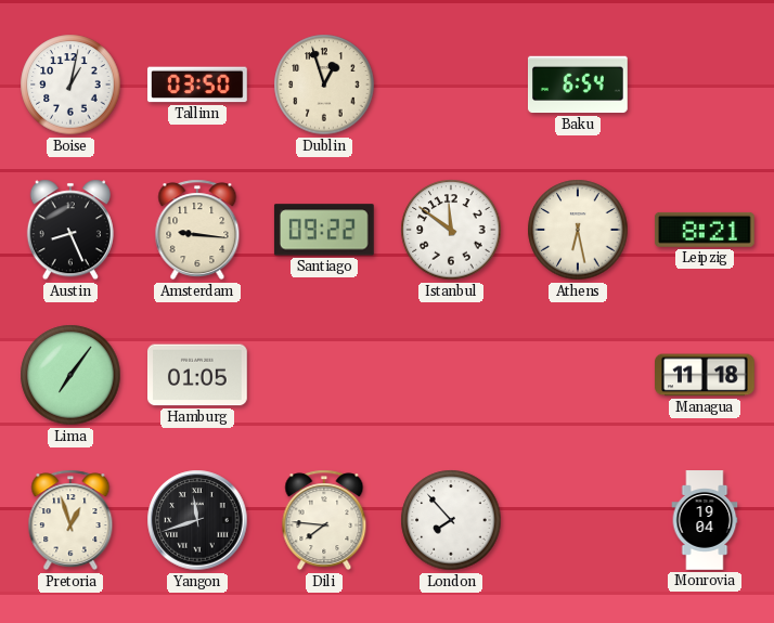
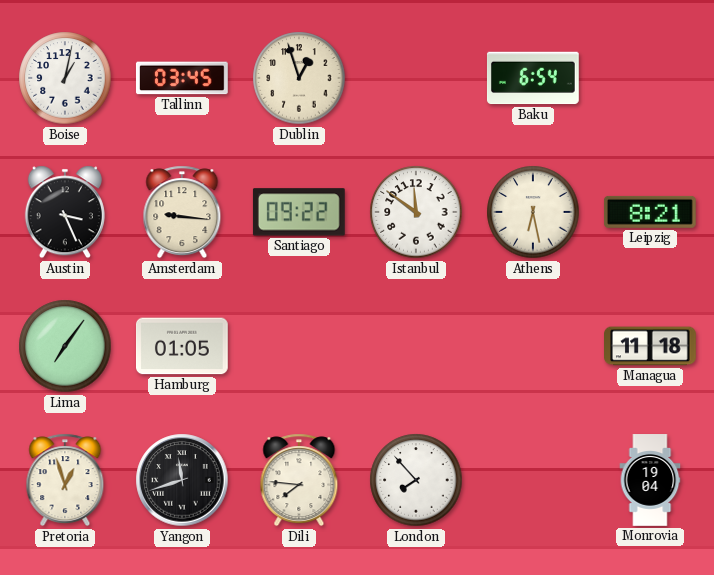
Tallinn: 03:50 -> 03:45
Austin: 8:26 -> 3:26
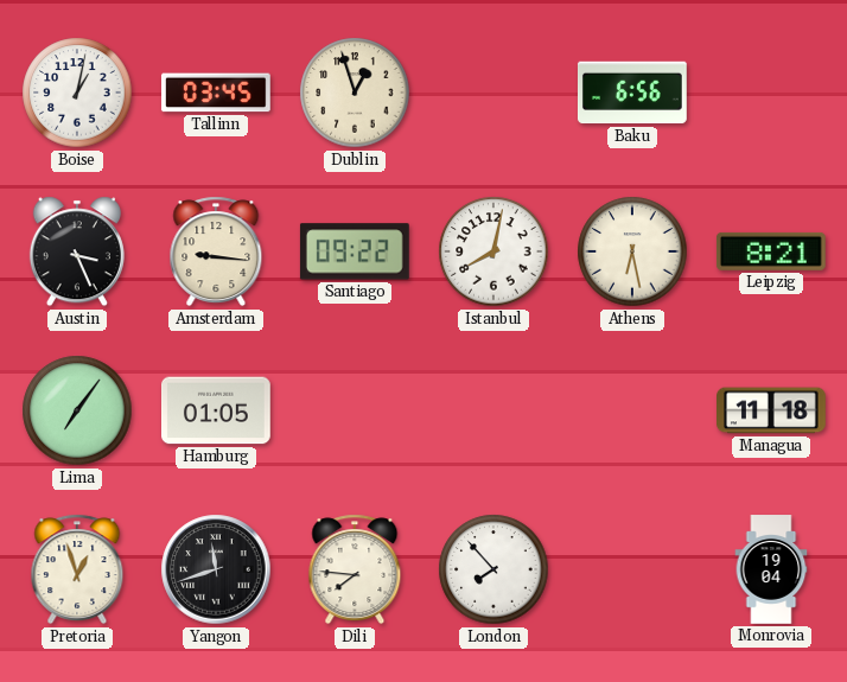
Baku: 6:54 -> 6:56
Istanbul: 11:51 -> 8:02
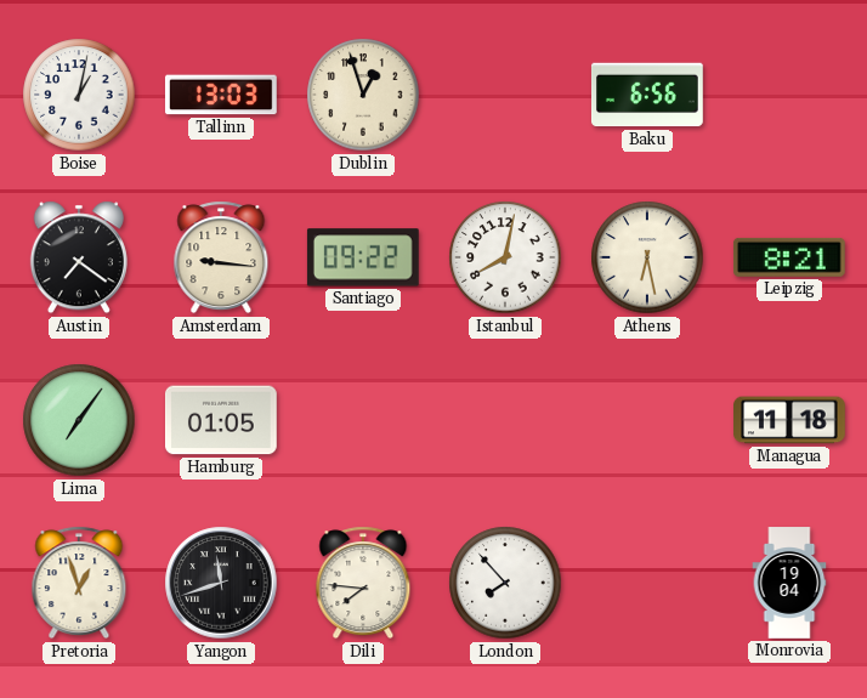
Tallinn: 03:45 -> 13:03
Austin: 3:26 -> 7:21
